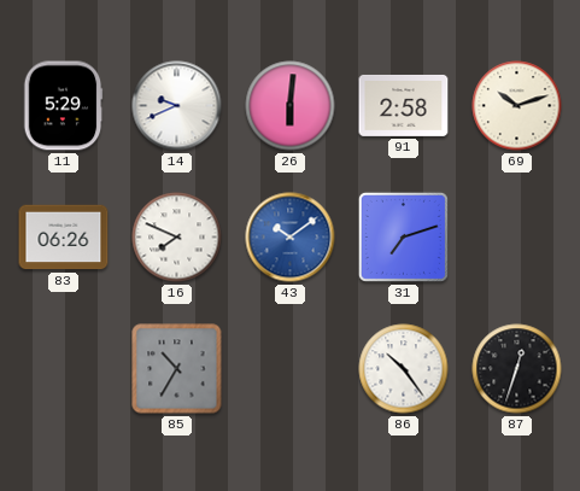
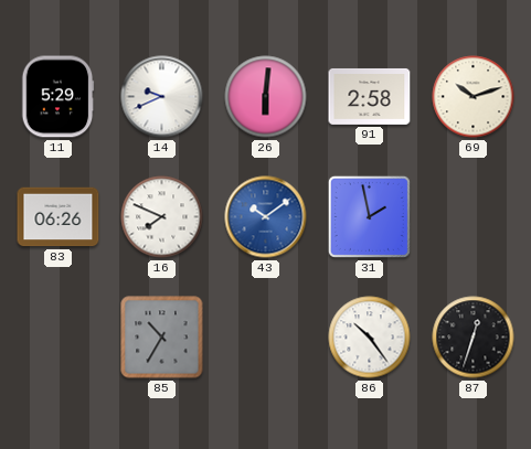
31: 7:12 -> 1:58
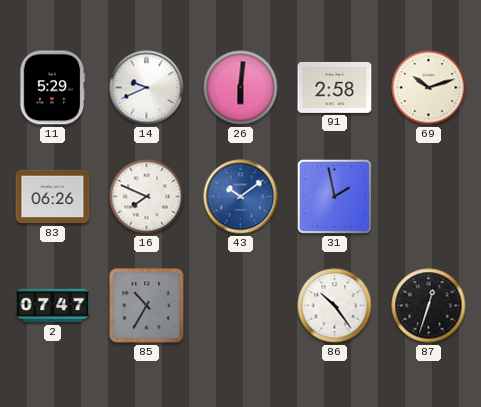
2: none -> 07:47
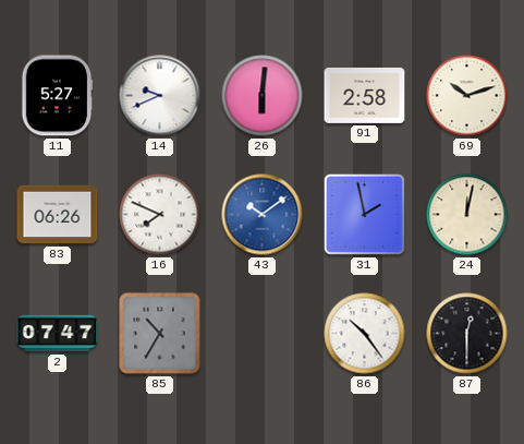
11: 5:29 -> 5:27
24: none -> 12:02
87: 12:33 -> 12:30
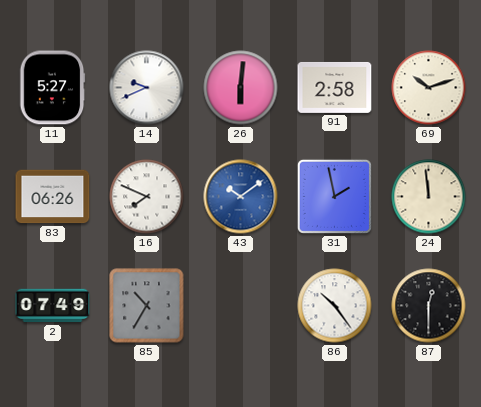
24: 12:02 -> 11:59
2: 07:47 -> 07:49
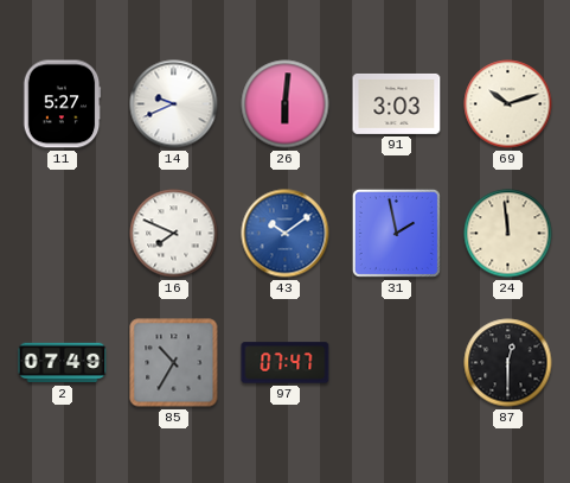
91: 2:58 -> 3:03
83: 06:26 -> none
97: none -> 07:47
86: 10:24 -> none
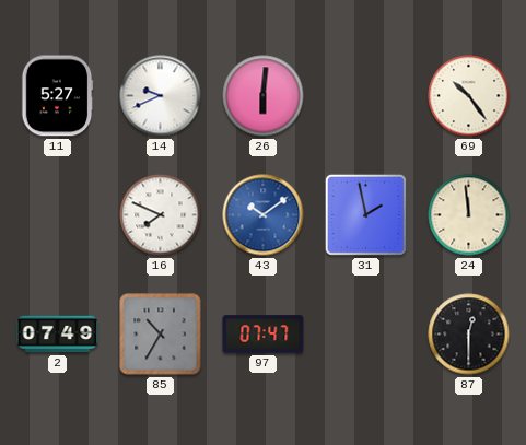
91: 3:03 -> none
69: 10:12 -> 10:24
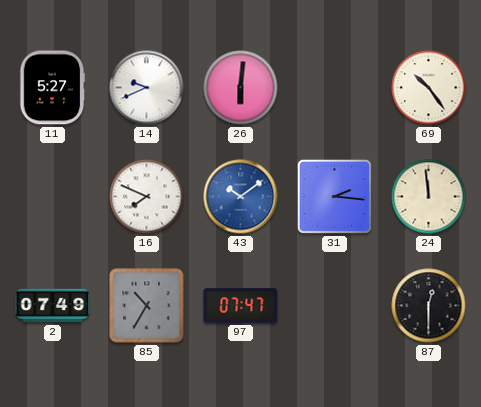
31: 1:58 -> 2:16
